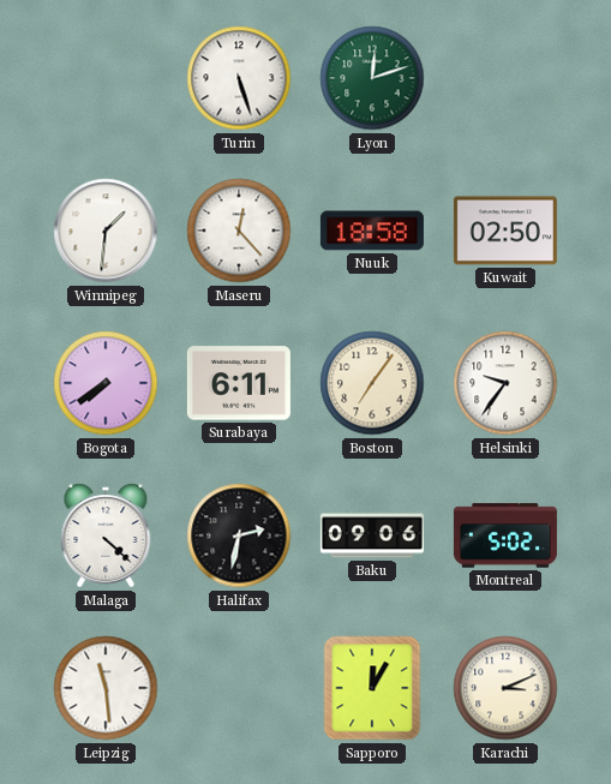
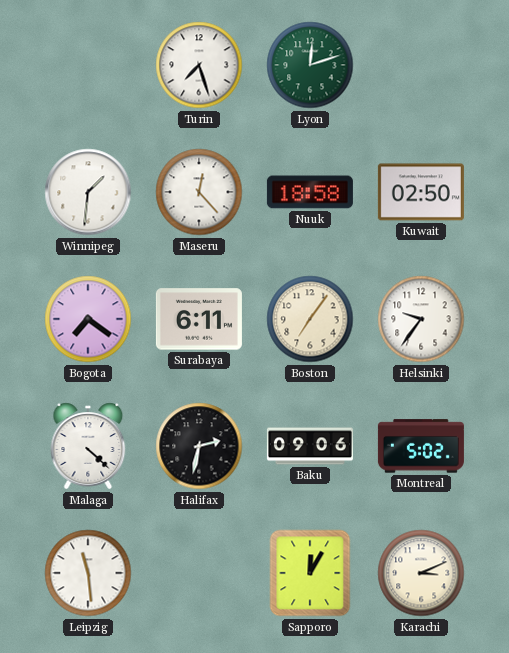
Turin: 5:27 -> 7:27
Bogota: 7:39 -> 7:21
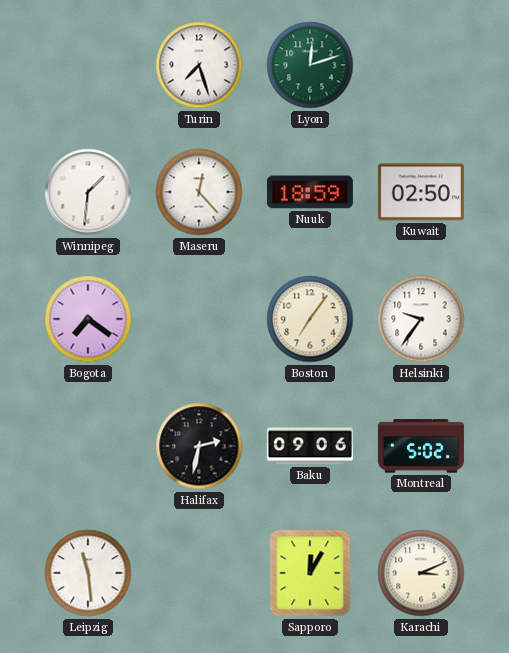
Nuuk: 18:58 -> 18:59
Surabaya: 6:11 -> none
Malaga: 4:22 -> none
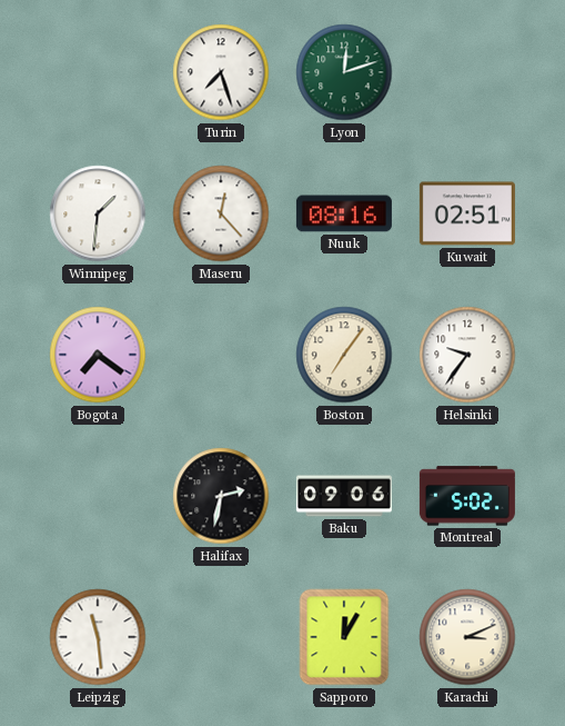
Nuuk: 18:59 -> 08:16
Kuwait: 02:50 -> 02:51
